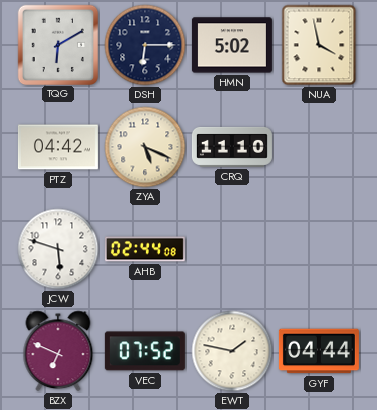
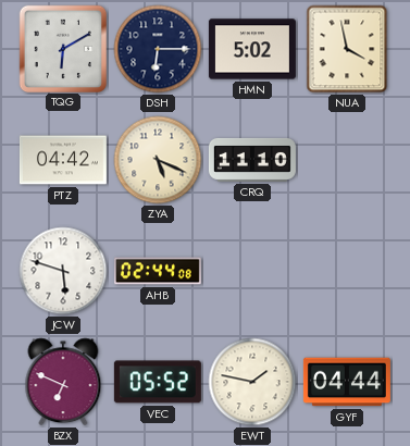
VEC: 07:52 -> 05:52
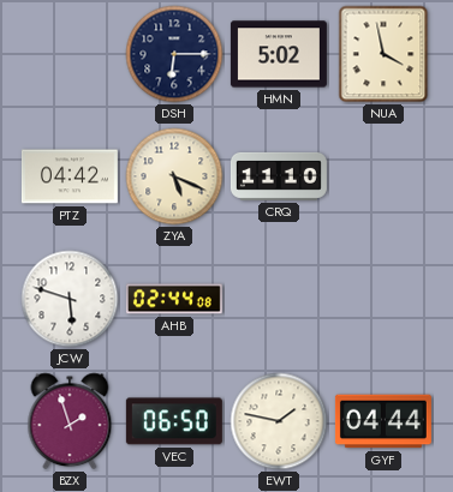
TQG: 6:10 -> none
BZX: 6:49 -> 1:57
VEC: 05:52 -> 06:50
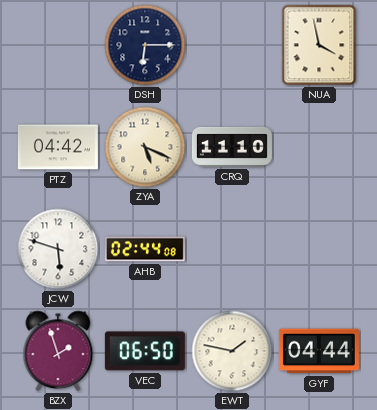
HMN: 5:02 -> none
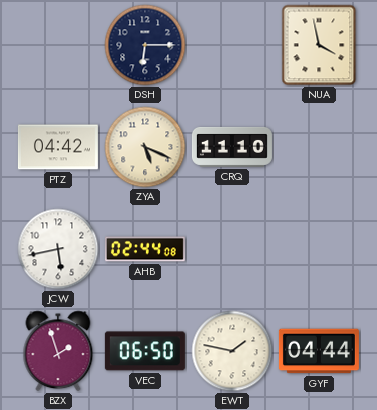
JCW: 5:48 -> 5:43
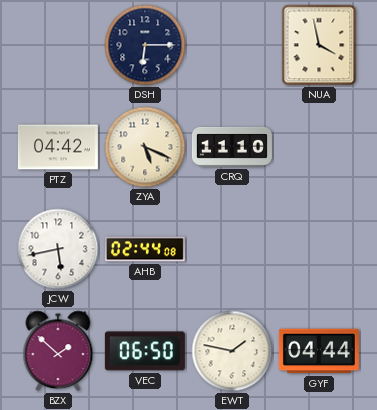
BZX: 1:57 -> 1:52
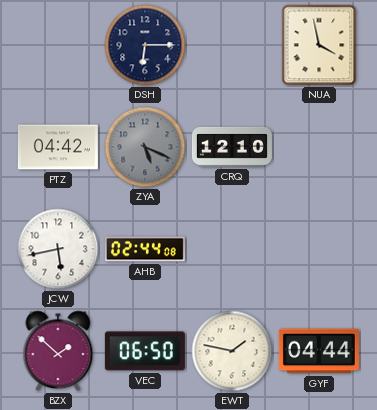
ZYA dial: cream -> grey
CRQ: 11:10 -> 12:10
